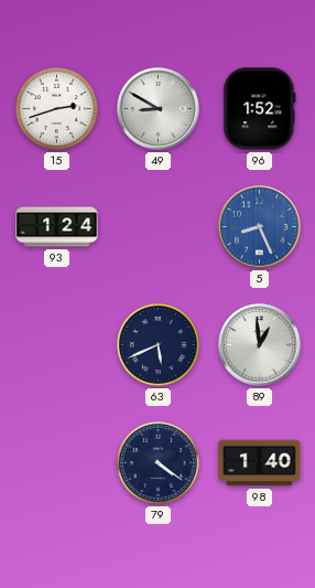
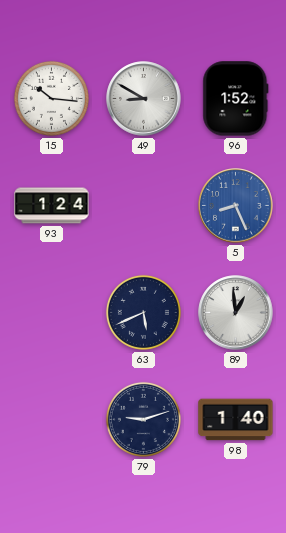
15: 2:42 -> 10:16
79: 4:21 -> 9:12
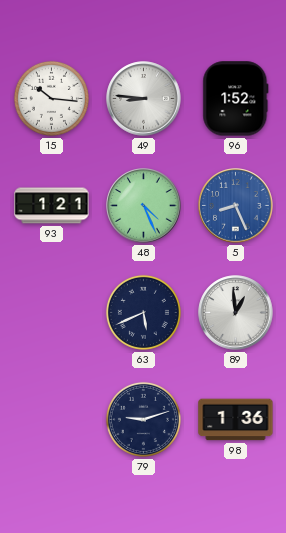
49: 8:50 -> 8:46
93: 1:24 -> 1:21
48: none -> 4:26
98: 1:40 -> 1:36
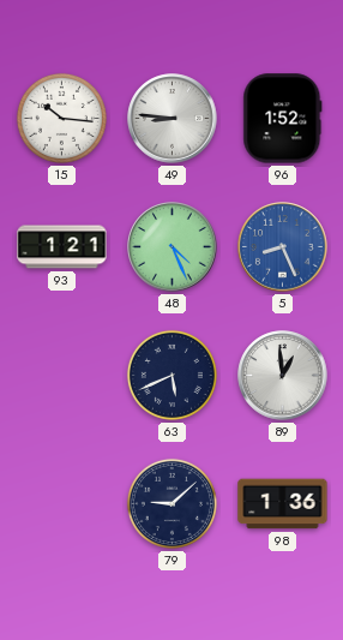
79: 9:12 -> 9:08
